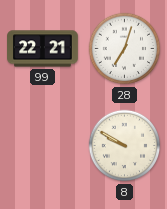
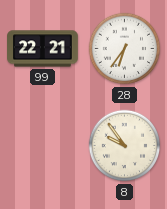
28: 7:03 -> 6:36
8: 9:50 -> 9:54
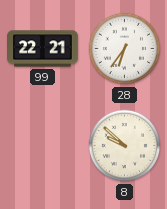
8: 9:54 -> 9:52
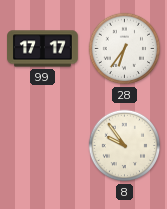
99: 22:21 -> 17:17
8: 9:52 -> 9:54
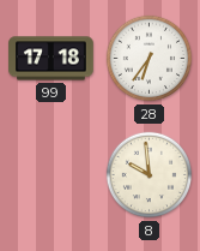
99: 17:17 -> 17:18
8: 9:54 -> 9:59
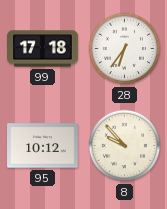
95: none -> 10:12
8: 9:59 -> 9:53
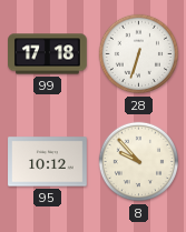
28: 6:36 -> 6:33
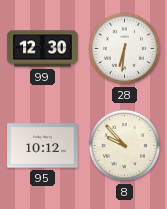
99: 17:18 -> 12:30
28: 6:33 -> 6:31
